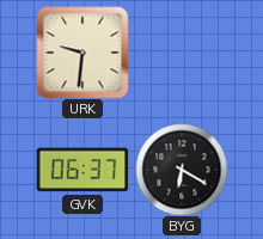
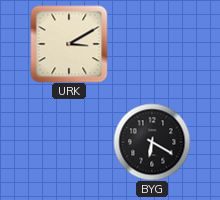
URK: 9:31 -> 3:10
GVK: 06:37 -> none
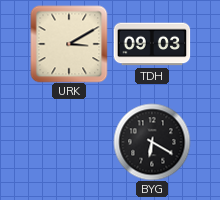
TDH: none -> 09:03
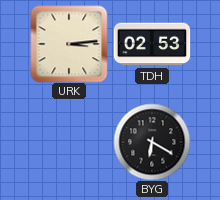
URK: 3:10 -> 3:14
TDH: 09:03 -> 02:53
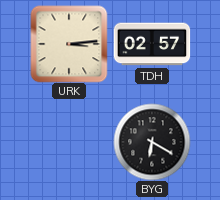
TDH: 02:53 -> 02:57
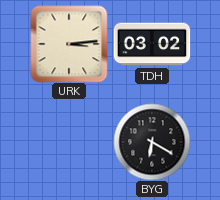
TDH: 02:57 -> 03:02
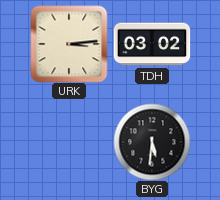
BYG: 6:20 -> 5:31
